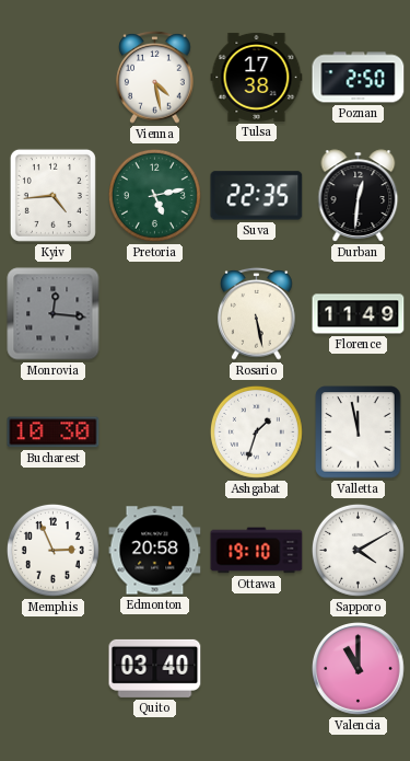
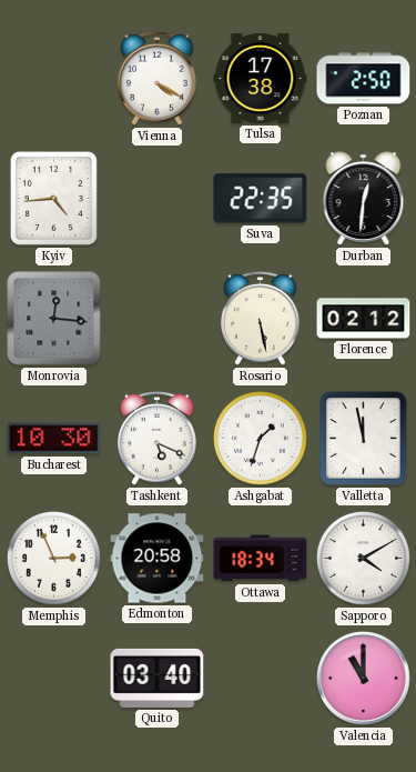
Vienna: 4:28 -> 4:20
Pretoria: 5:13 -> none
Florence: 11:49 -> 02:12
Tashkent: none -> 5:19
Ottawa: 19:10 -> 18:34
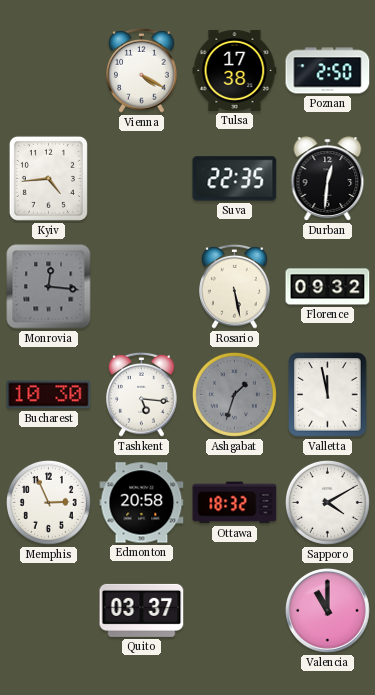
Florence: 02:12 -> 09:32
Tashkent: 5:19 -> 5:16
Ashgabat dial: white -> grey
Ottawa: 18:34 -> 18:32
Quito: 03:40 -> 03:37
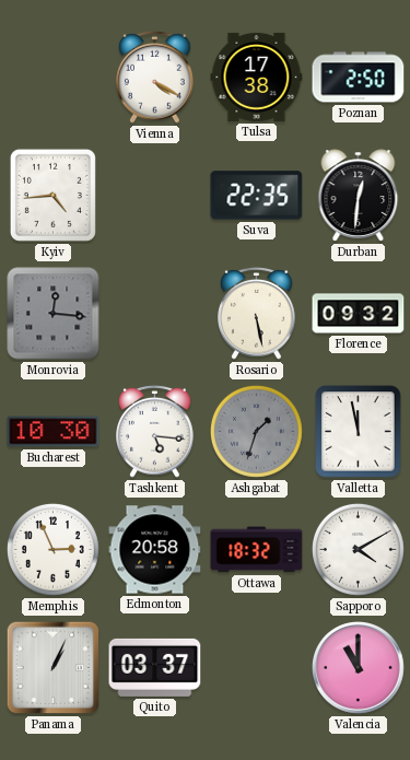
Panama: none -> 1:04
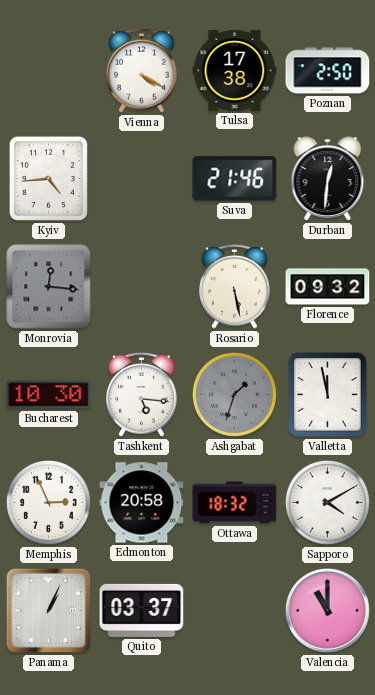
Suva: 22:35 -> 21:46
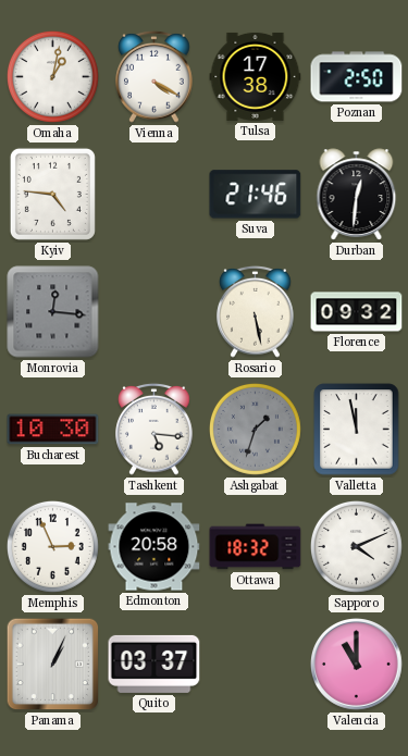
Omaha: none -> 1:02
Kyiv: 4:44 -> 4:46
Sapporo: 4:10 -> 4:11
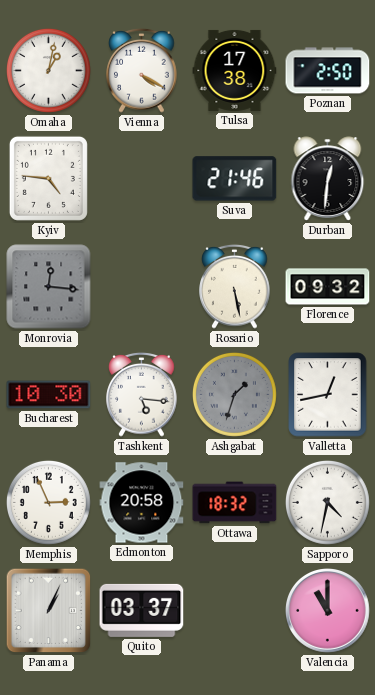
Valletta: 11:58 -> 12:43
Sapporo: 4:11 -> 4:32
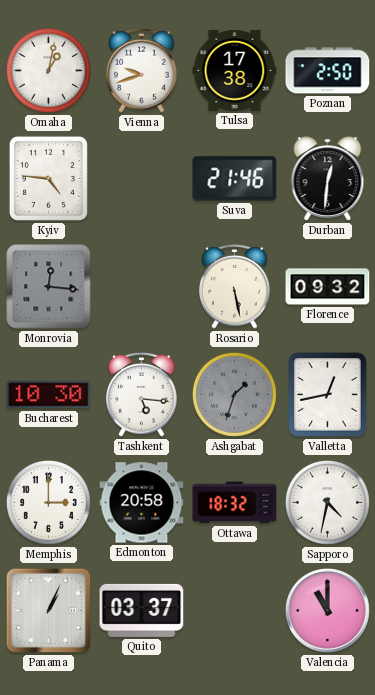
Vienna: 4:20 -> 9:42
Memphis: 2:56 -> 3:00
